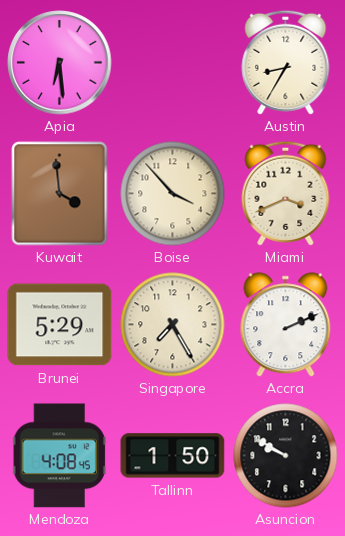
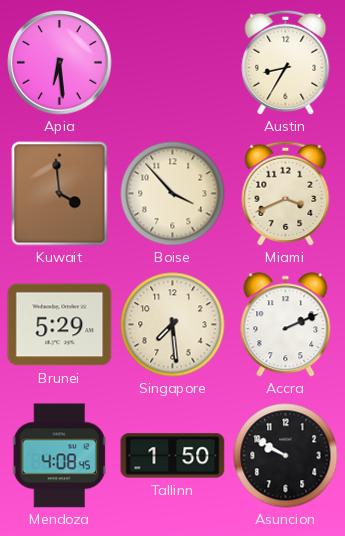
Singapore: 7:25 -> 7:29
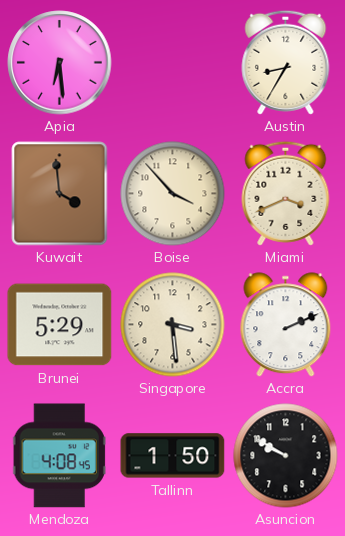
Singapore: 7:29 -> 3:29
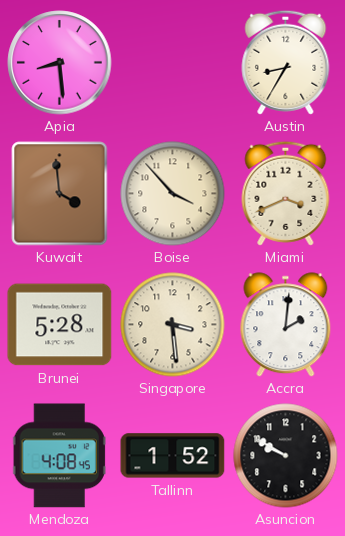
Apia: 6:29 -> 8:29
Brunei: 5:29 -> 5:28
Accra: 2:11 -> 2:01
Tallinn: 1:50 -> 1:52
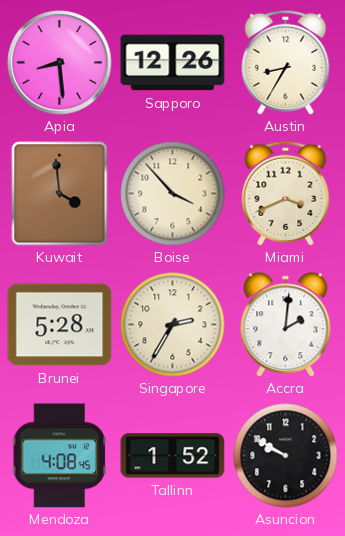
Sapporo: none -> 12:26
Singapore: 3:29 -> 2:35
